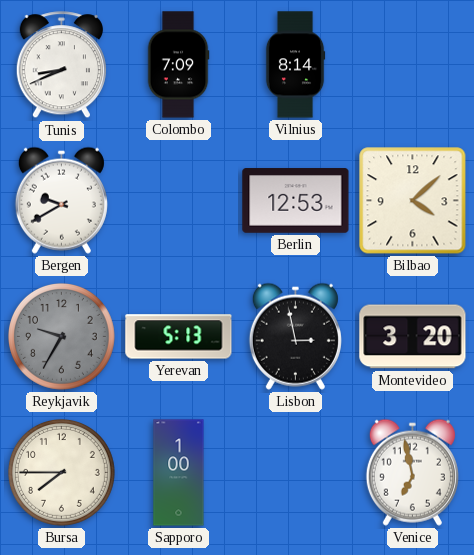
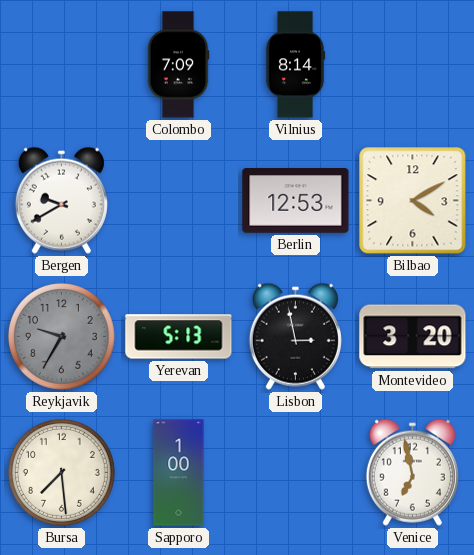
Tunis: 8:41 -> none
Bilbao: 4:08 -> 4:10
Bursa: 7:45 -> 7:29
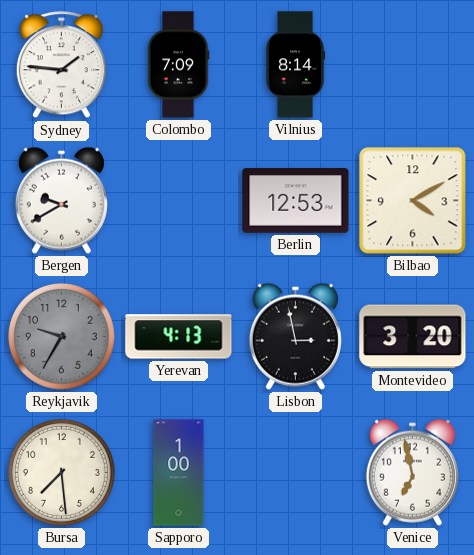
Sydney: none -> 1:46
Yerevan: 5:13 -> 4:13
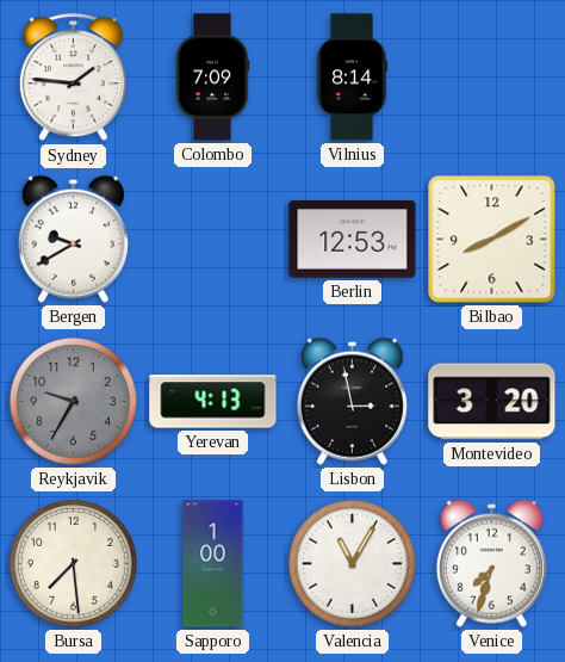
Bilbao: 4:10 -> 8:10
Valencia: none -> 11:05
Venice: 6:58 -> 7:33
